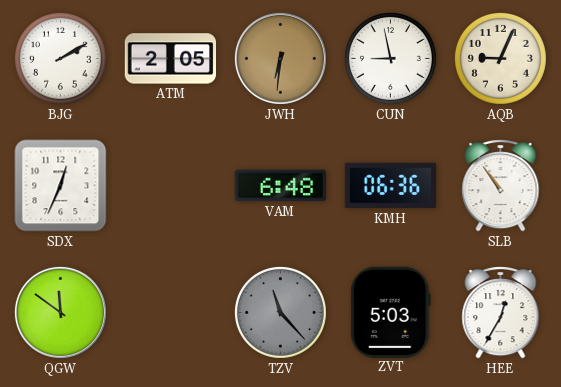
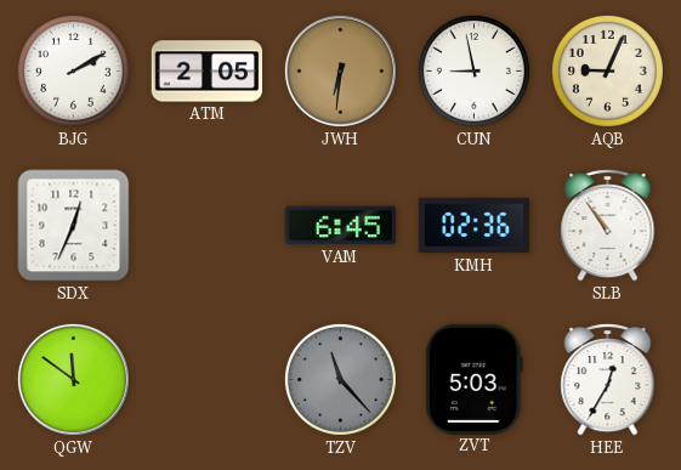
VAM: 6:48 -> 6:45
KMH: 06:36 -> 02:36
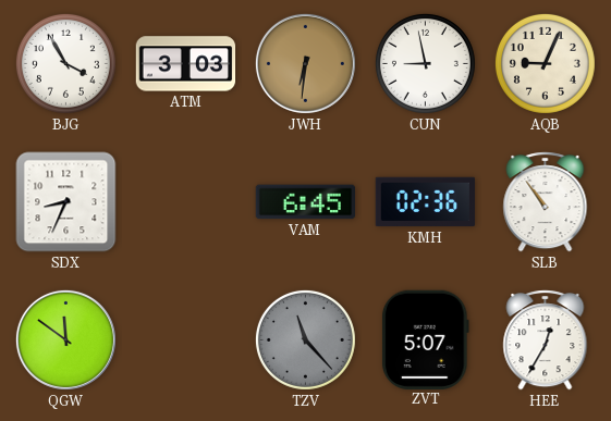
BJG: 2:10 -> 3:55
ATM: 2:05 -> 3:03
SDX: 12:34 -> 8:34
ZVT: 5:03 -> 5:07
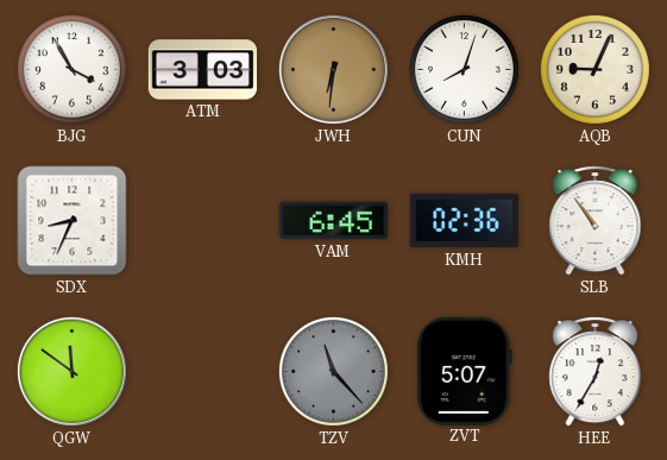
CUN: 8:58 -> 8:03
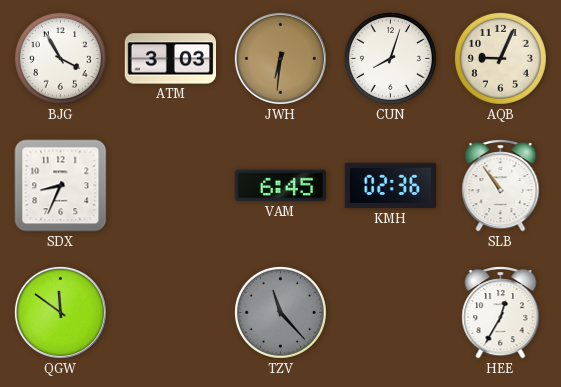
ZVT: 5:07 -> none
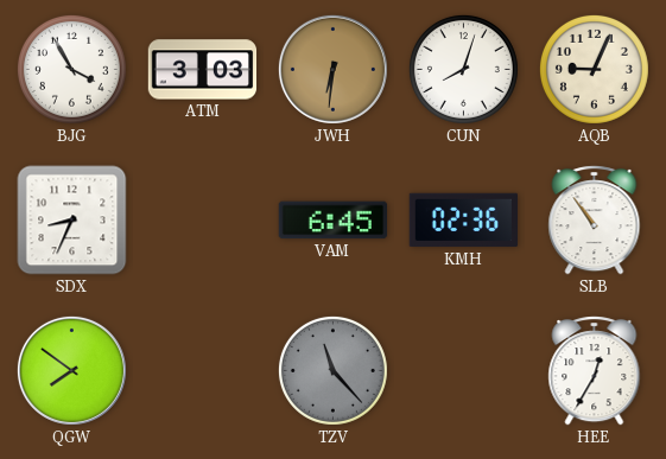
QGW: 11:51 -> 7:51
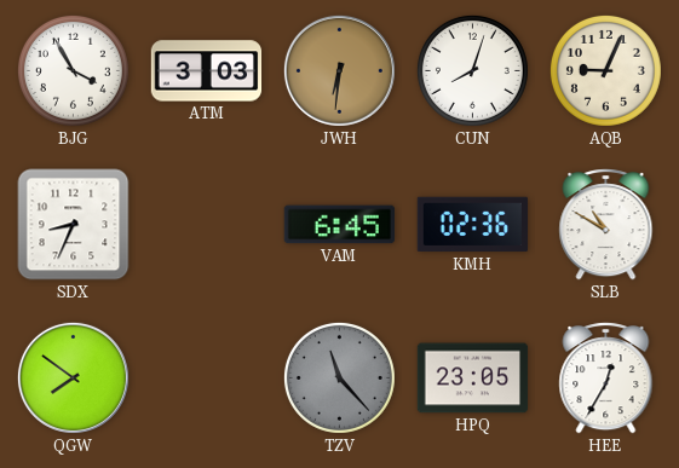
SLB: 10:54 -> 10:50
HPQ: none -> 23:05
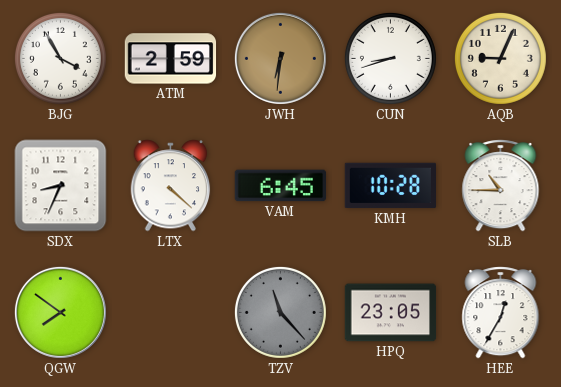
ATM: 3:03 -> 2:59
CUN: 8:03 -> 8:42
LTX: none -> 4:22
KMH: 02:36 -> 10:28
SLB: 10:50 -> 10:45
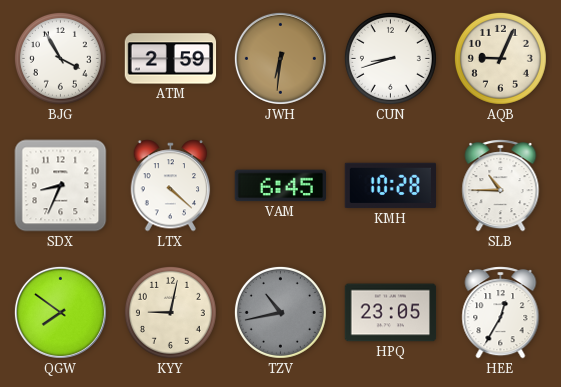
KYY: none -> 9:02
TZV: 11:23 -> 10:43
